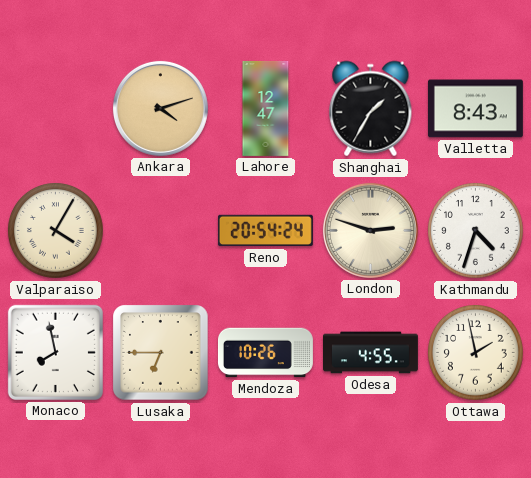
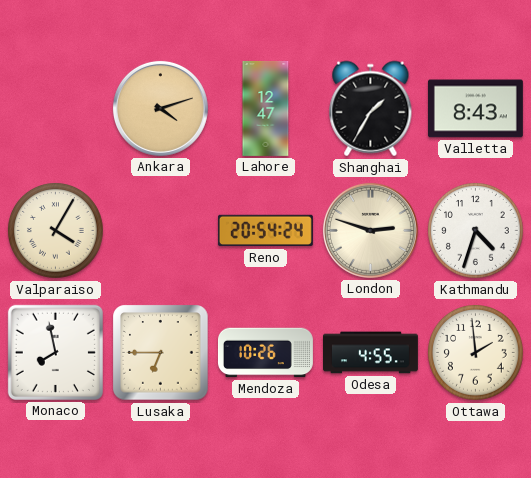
Ottawa: 1:58 -> 1:59
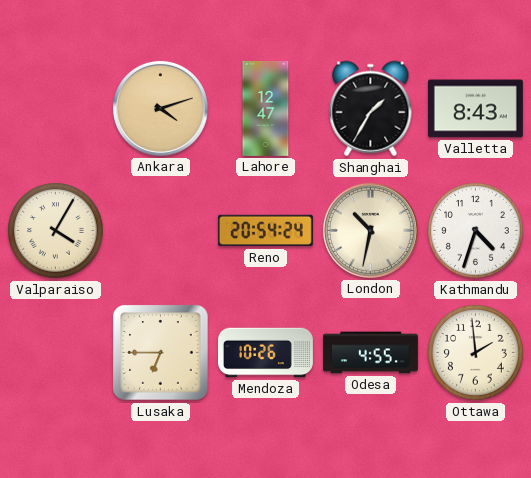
London: 2:48 -> 10:32
Monaco: 7:58 -> none
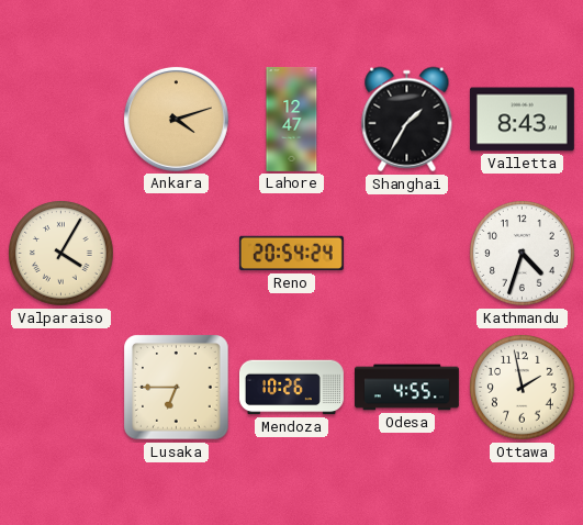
London: 10:32 -> none
Ottawa: 1:59 -> 1:58
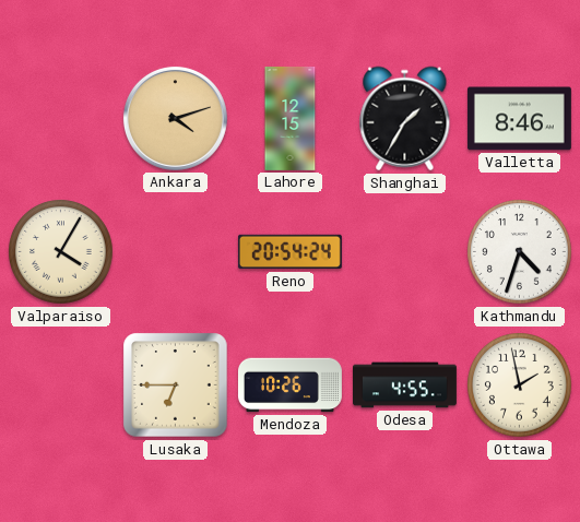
Lahore: 12:47 -> 12:15
Valletta: 8:43 -> 8:46
